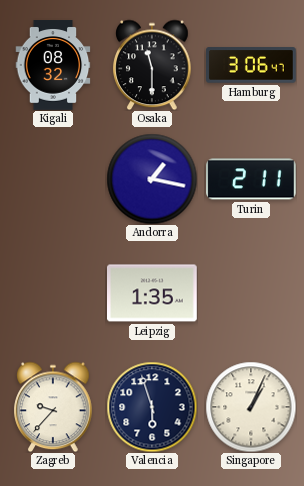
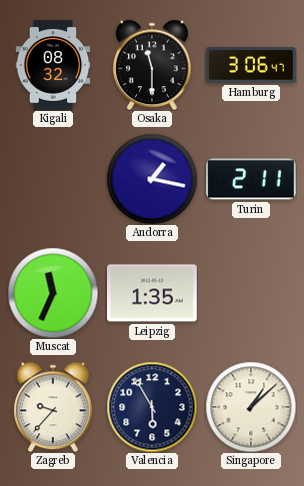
Muscat: none -> 11:34
Valencia: 5:57 -> 5:55
Singapore: 1:04 -> 1:08
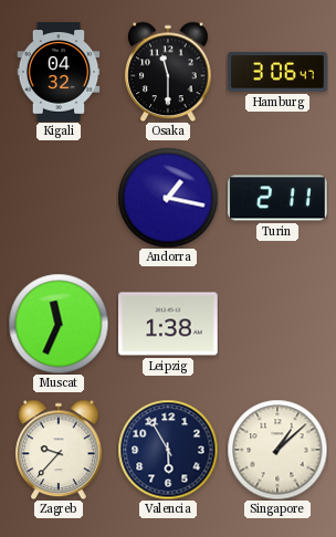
Kigali: 08:32 -> 04:32
Leipzig: 1:35 -> 1:38
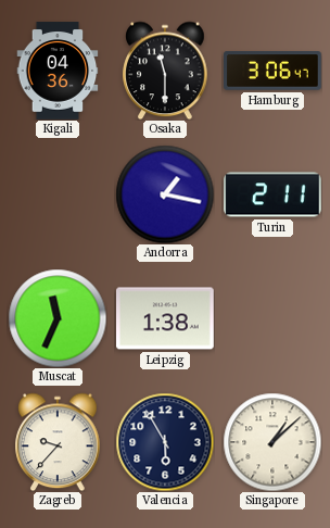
Kigali: 04:32 -> 04:36
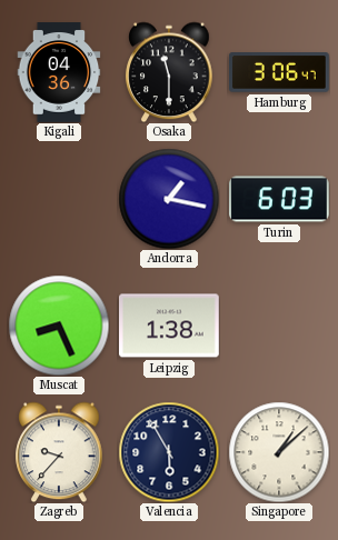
Turin: 2:11 -> 6:03
Muscat: 11:34 -> 8:26
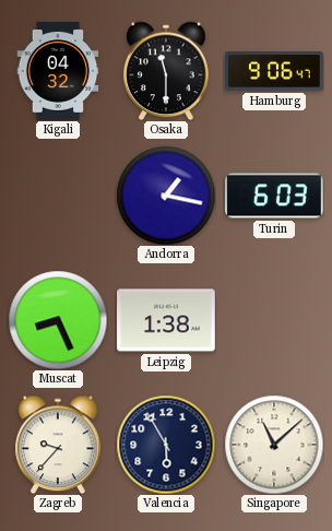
Kigali: 04:36 -> 04:32
Hamburg: 3:06 -> 9:06
Singapore: 1:08 -> 11:08
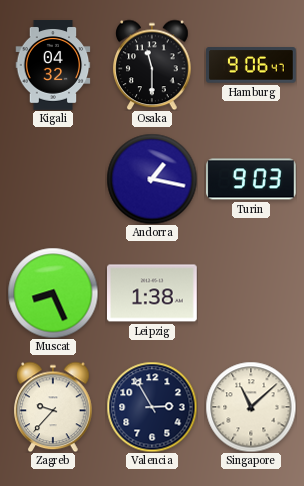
Turin: 6:03 -> 9:03
Valencia: 5:55 -> 2:55
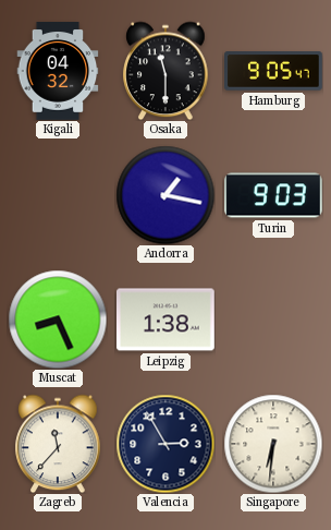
Hamburg: 9:06 -> 9:05
Zagreb: 9:37 -> 11:37
Singapore: 11:08 -> 6:31
